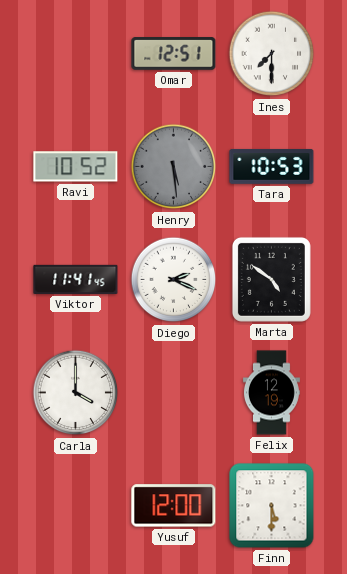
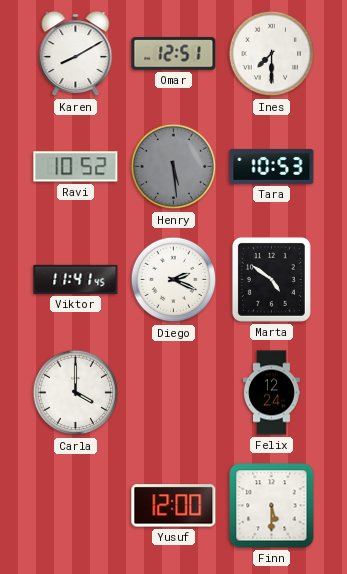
Karen: none -> 8:10
Felix: 12:19 -> 12:24
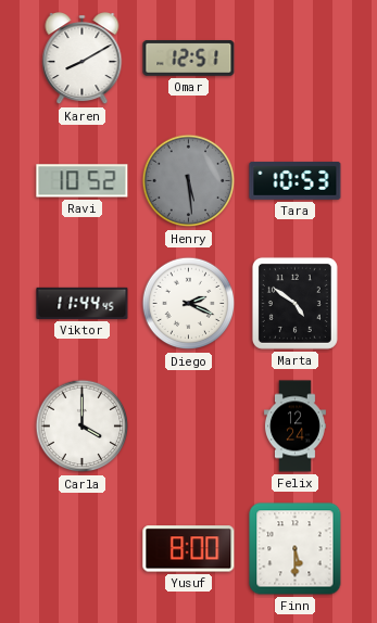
Ines: 7:30 -> none
Viktor: 11:41 -> 11:44
Yusuf: 12:00 -> 8:00
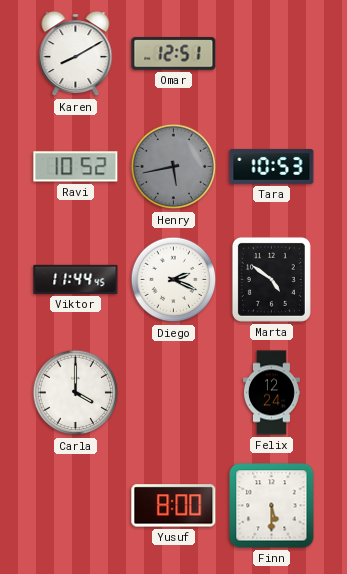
Henry: 5:29 -> 5:43
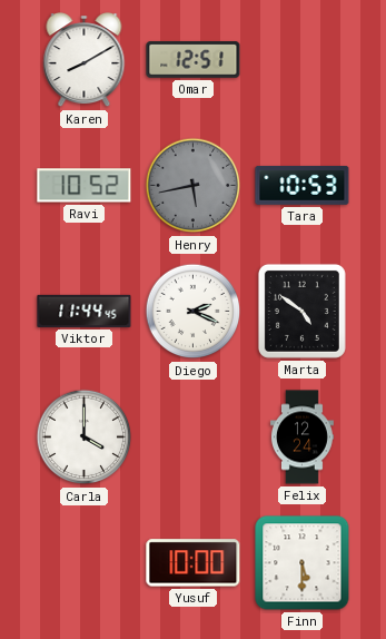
Yusuf: 8:00 -> 10:00
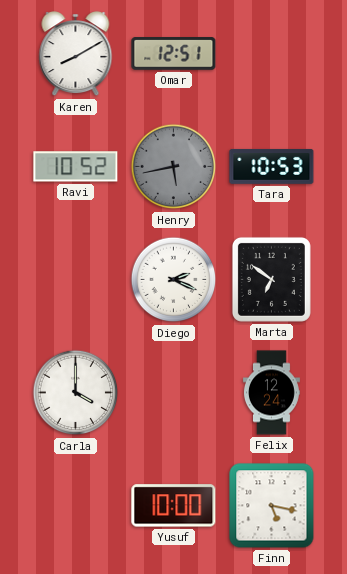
Viktor: 11:44 -> none
Marta: 4:51 -> 6:51
Finn: 5:30 -> 5:17
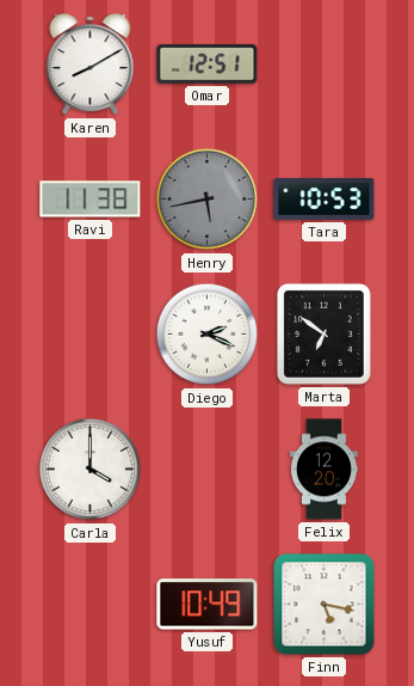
Ravi: 10:52 -> 11:38
Felix: 12:24 -> 12:20
Yusuf: 10:00 -> 10:49
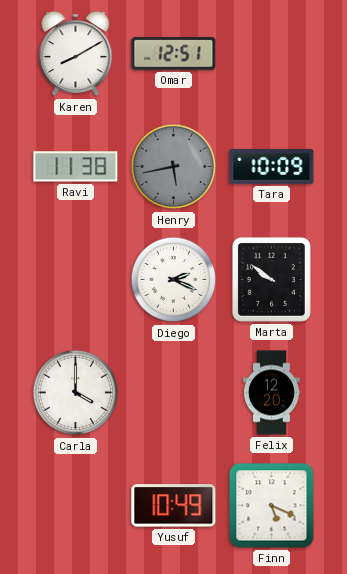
Tara: 10:53 -> 10:09
Marta: 6:51 -> 9:51
Finn: 5:17 -> 5:19
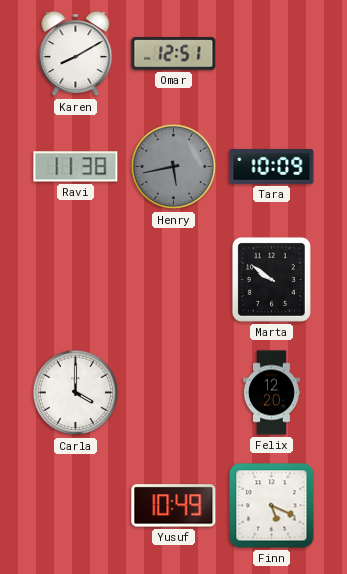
Diego: 2:19 -> none
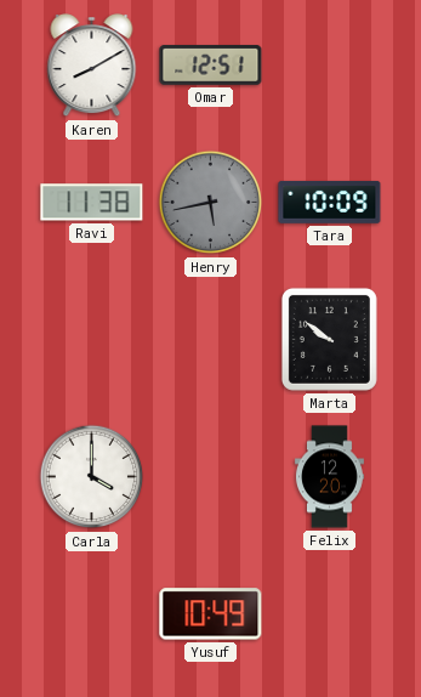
Finn: 5:19 -> none
